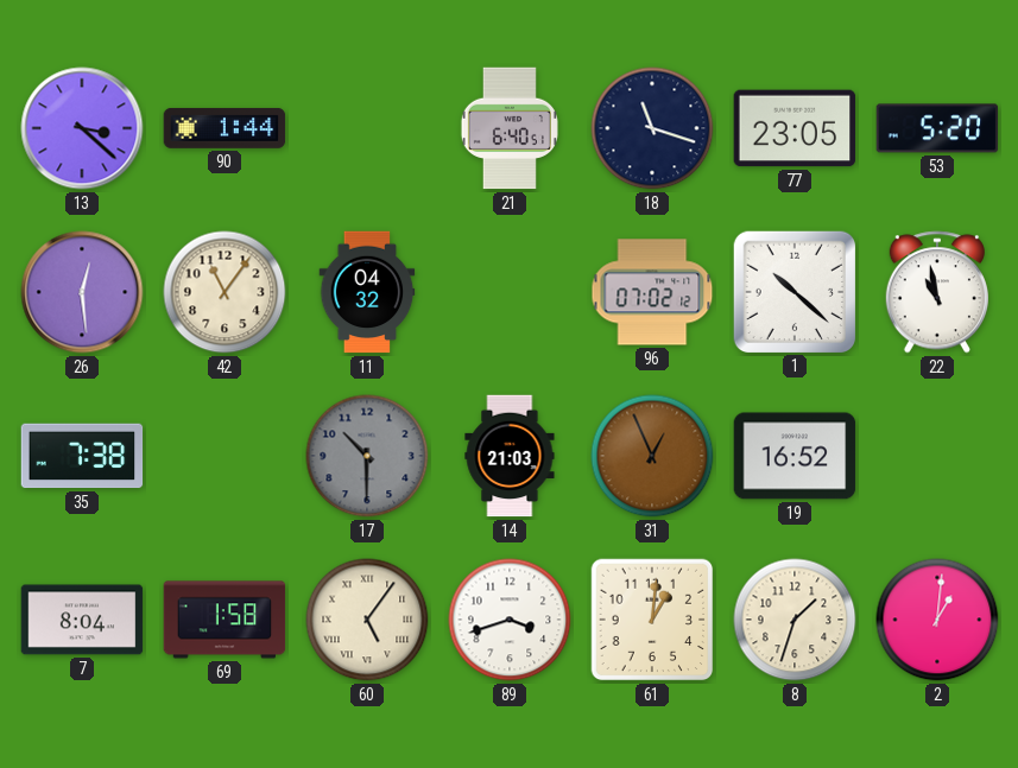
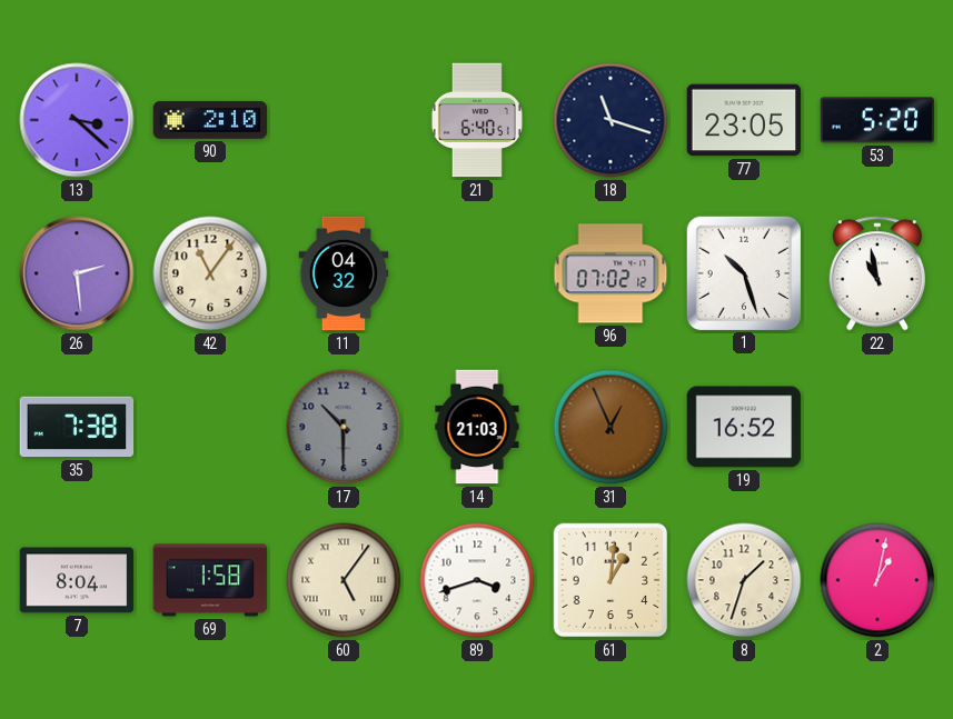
90: 1:44 -> 2:10
26: 12:29 -> 2:29
1: 10:22 -> 10:27
2: 1:01 -> 1:02
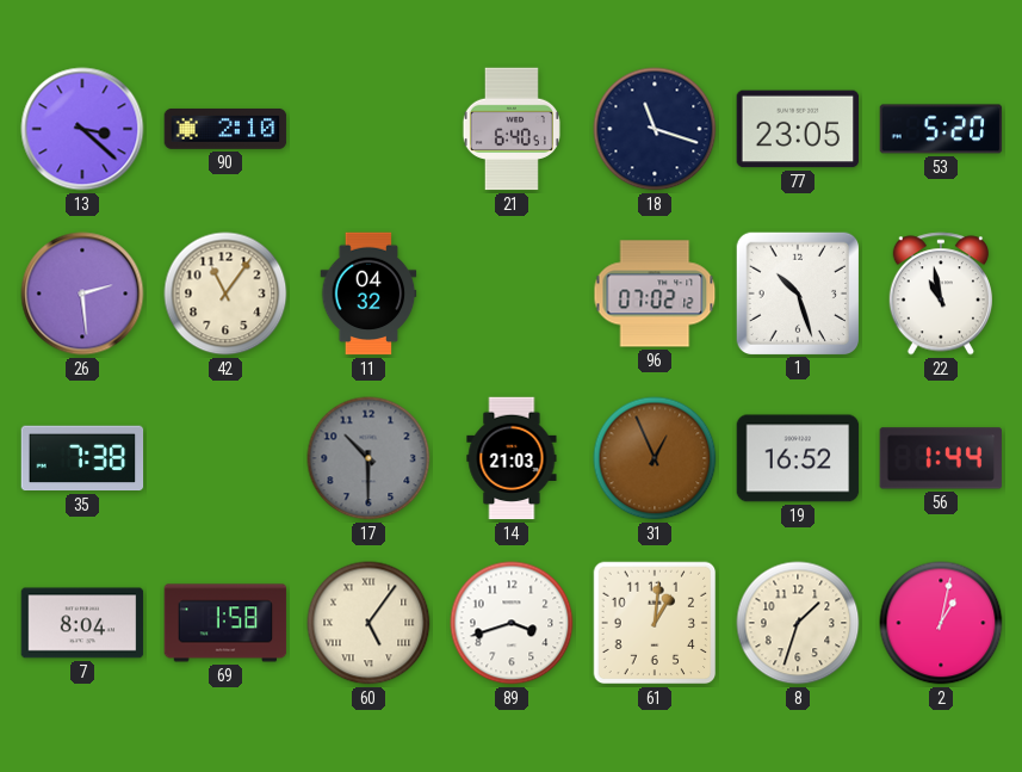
56: none -> 1:44
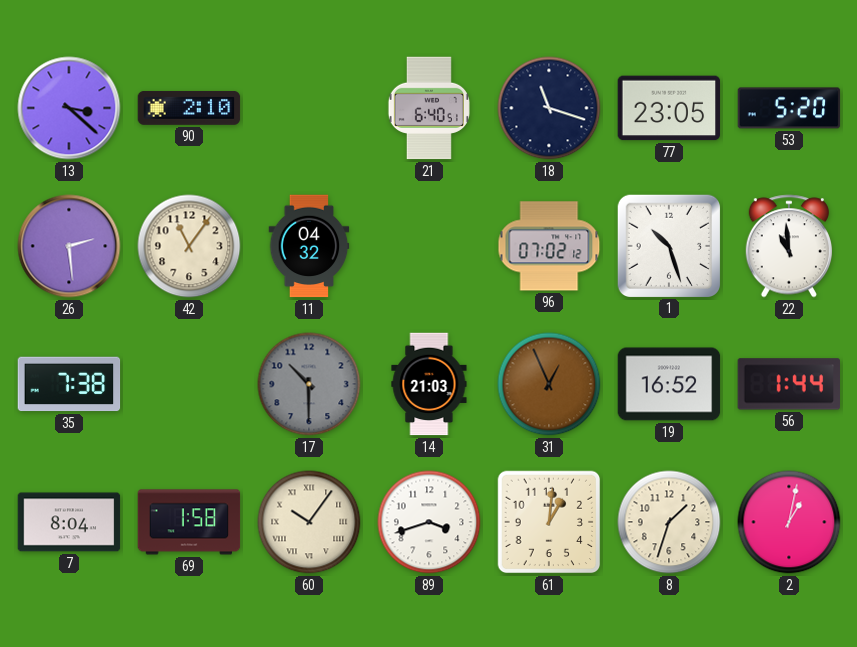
22: 10:58 -> 10:59
60: 5:06 -> 10:06
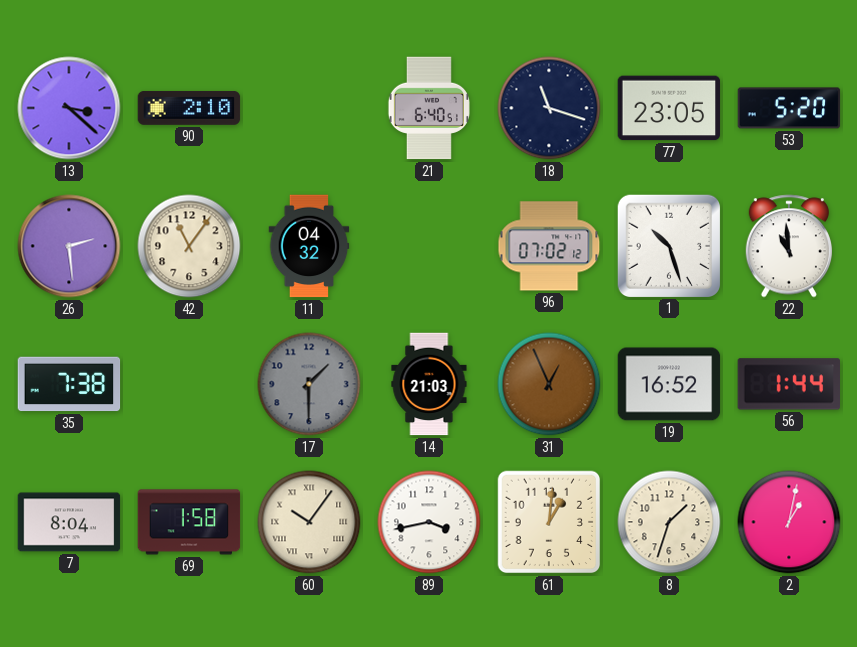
17: 10:30 -> 1:30
89: 3:42 -> 3:43
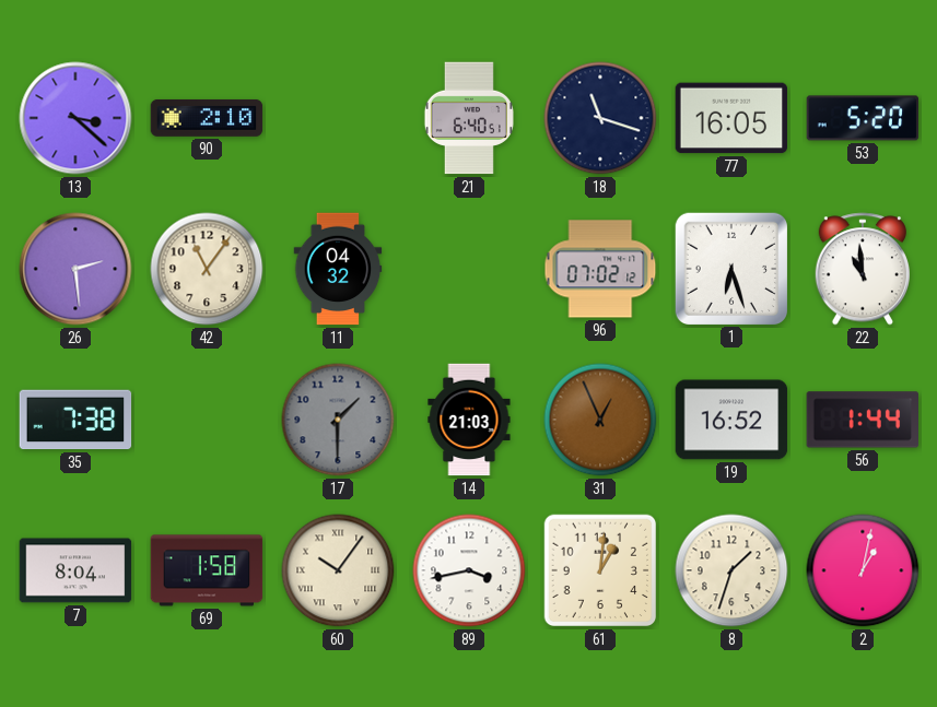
77: 23:05 -> 16:05
1: 10:27 -> 6:27
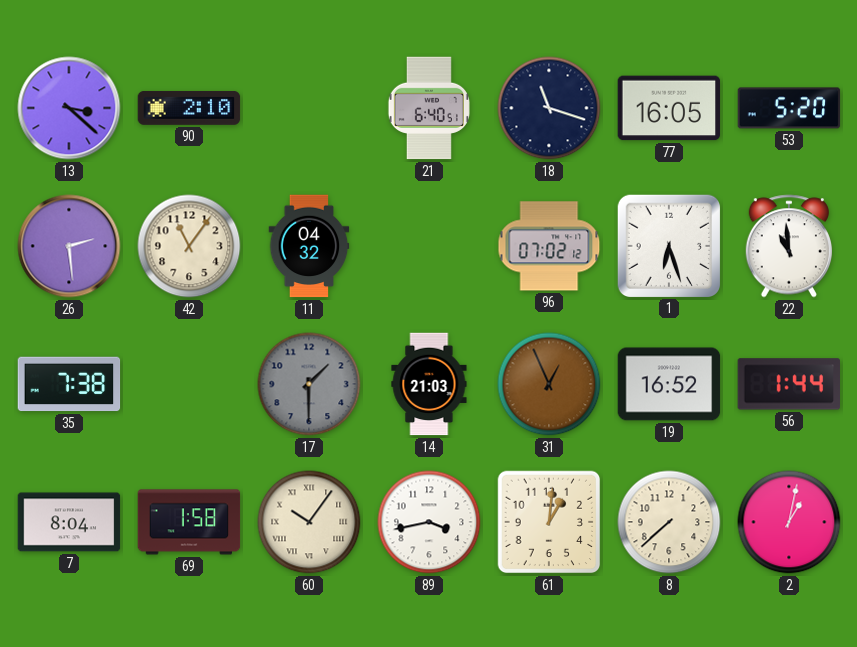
8: 1:33 -> 7:38
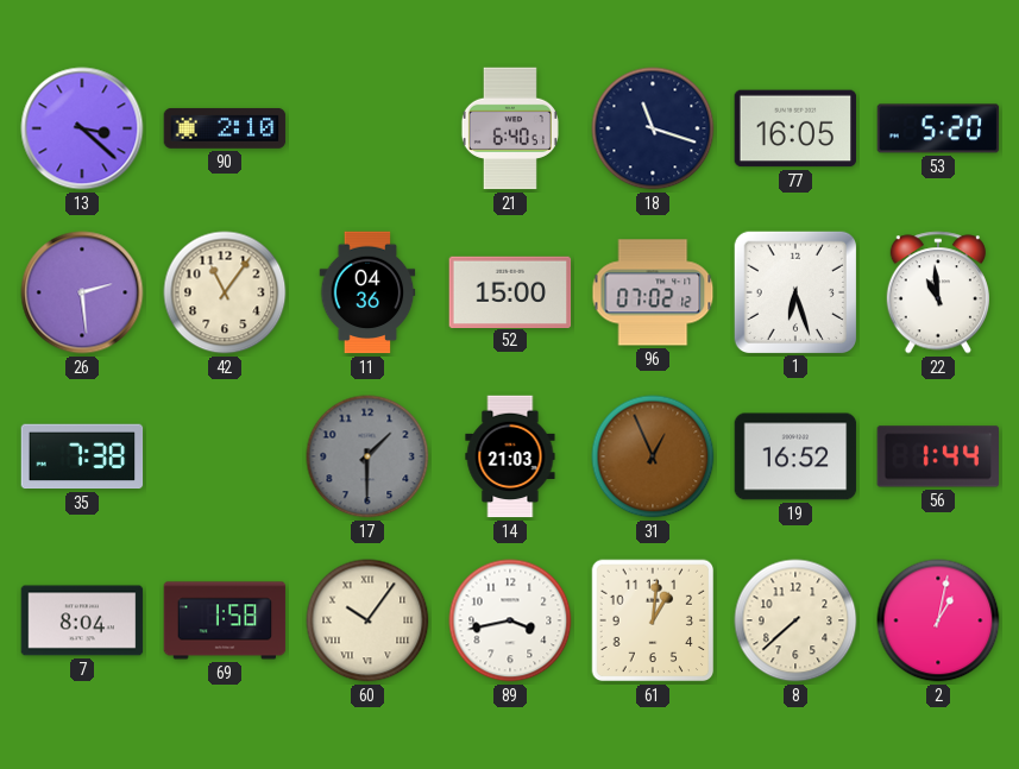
11: 04:32 -> 04:36
52: none -> 15:00
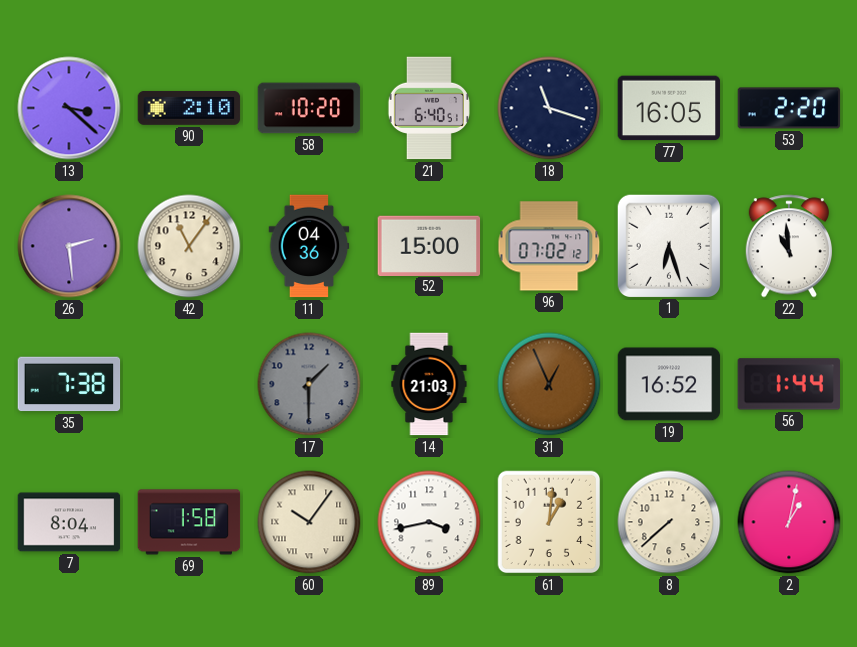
58: none -> 10:20
53: 5:20 -> 2:20
